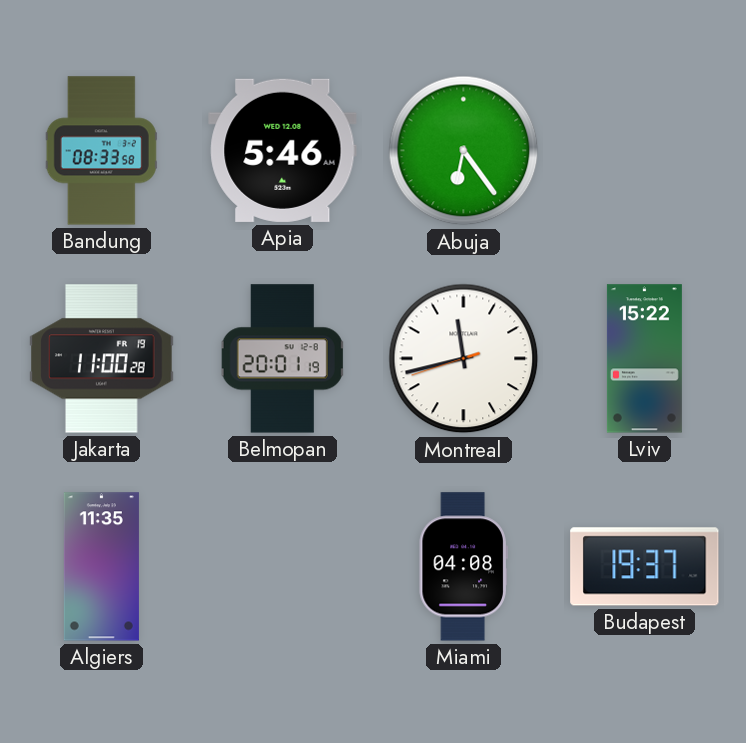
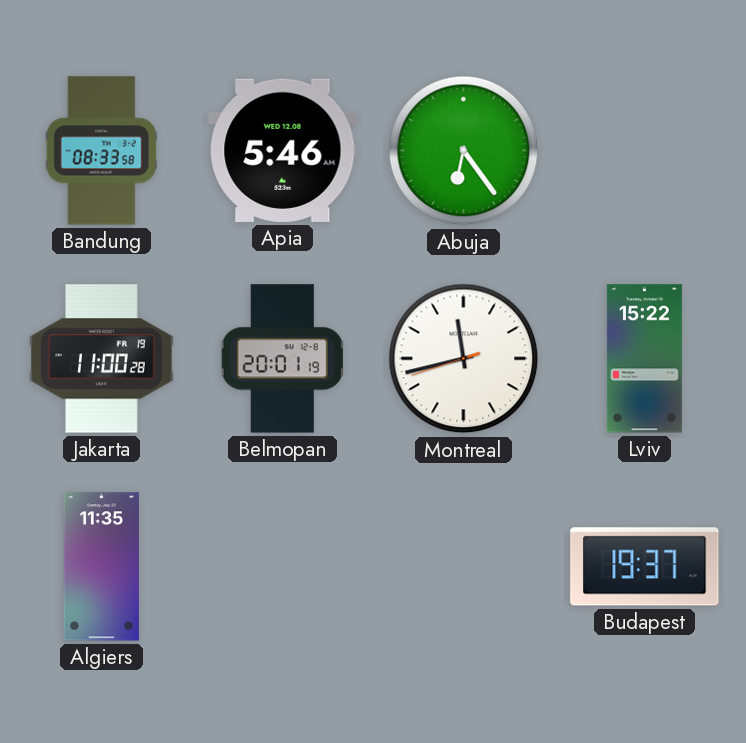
Miami: 04:08 -> none
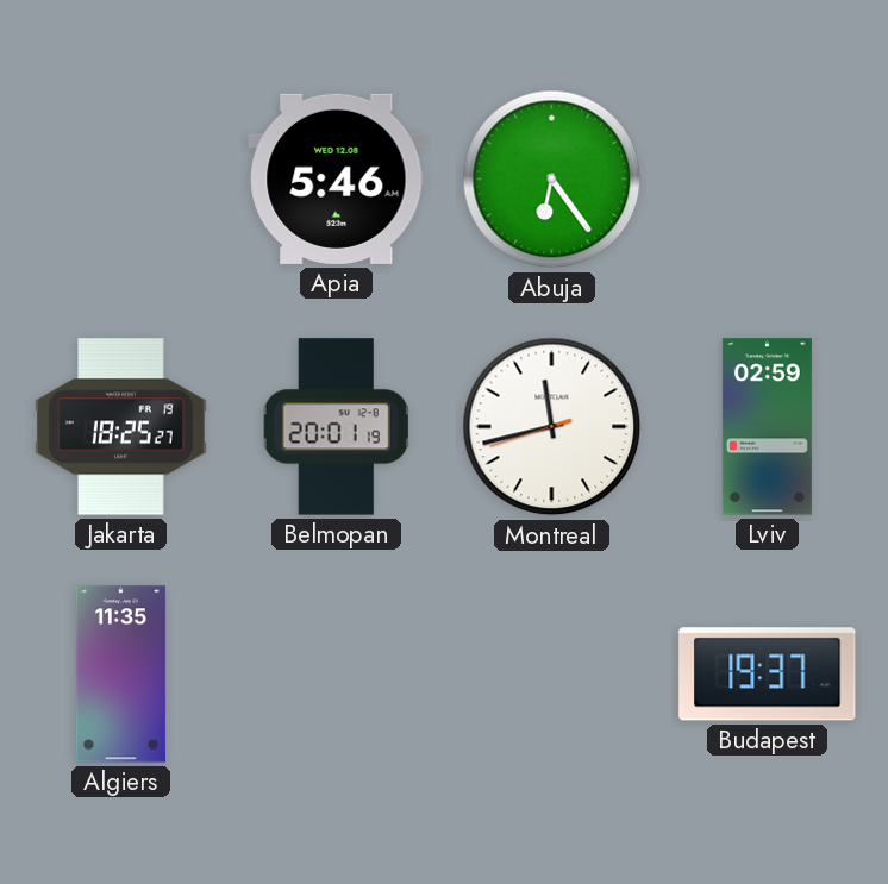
Bandung: 08:33 -> none
Jakarta: 11:00 -> 18:25
Lviv: 15:22 -> 02:59
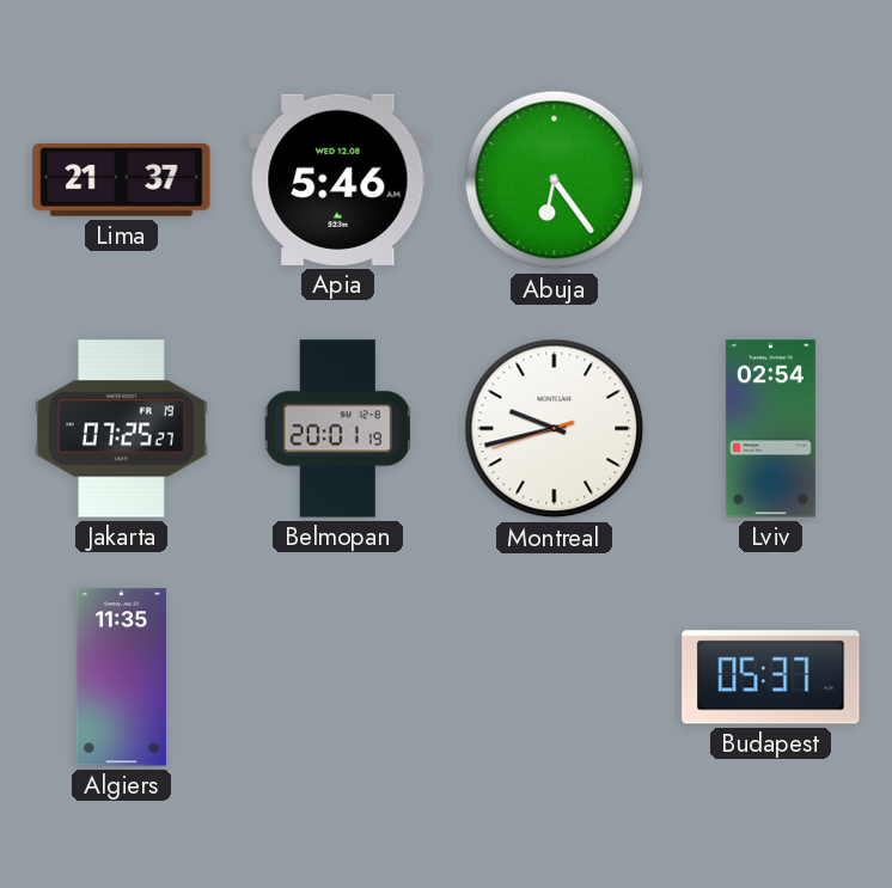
Lima: none -> 21:37
Jakarta: 18:25 -> 07:25
Montreal: 11:42 -> 9:42
Lviv: 02:59 -> 02:54
Budapest: 19:37 -> 05:37
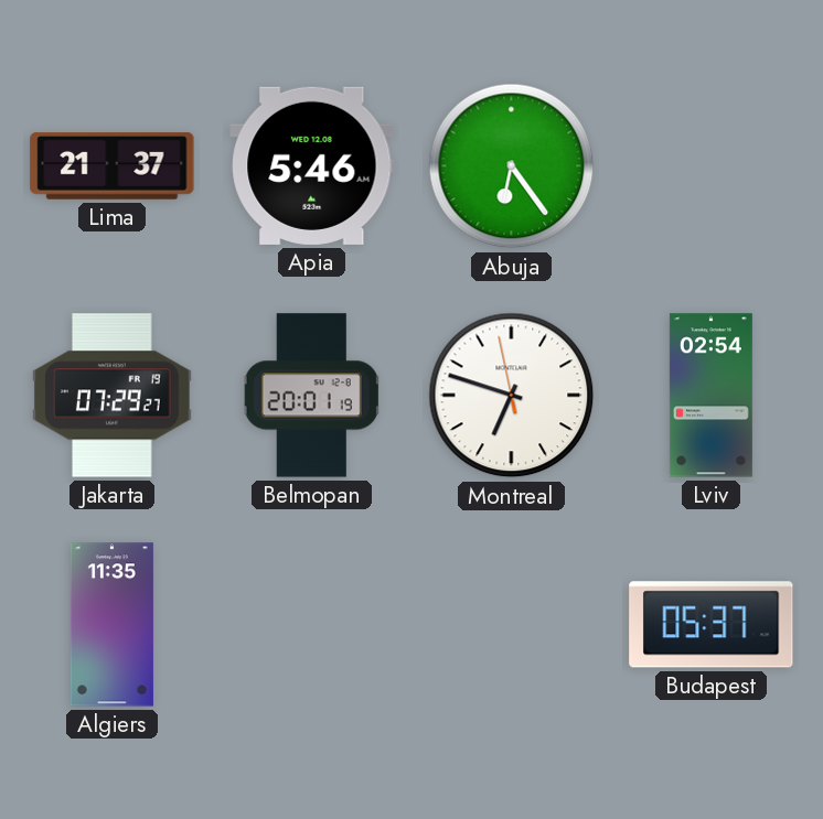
Jakarta: 07:25 -> 07:29
Montreal: 9:42 -> 6:47
